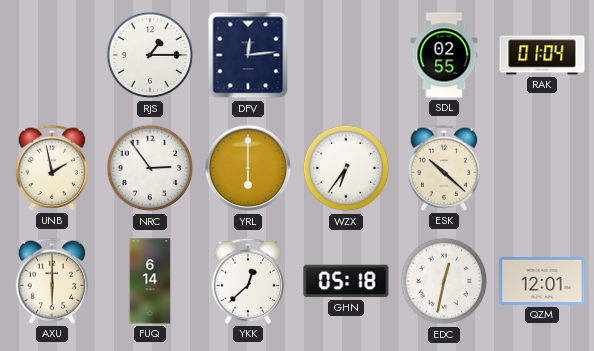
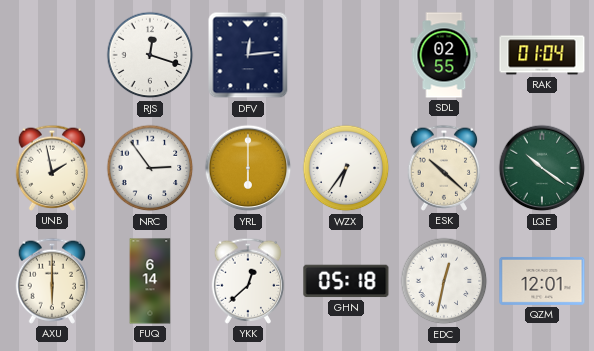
RJS: 1:15 -> 12:18
LQE: none -> 10:21
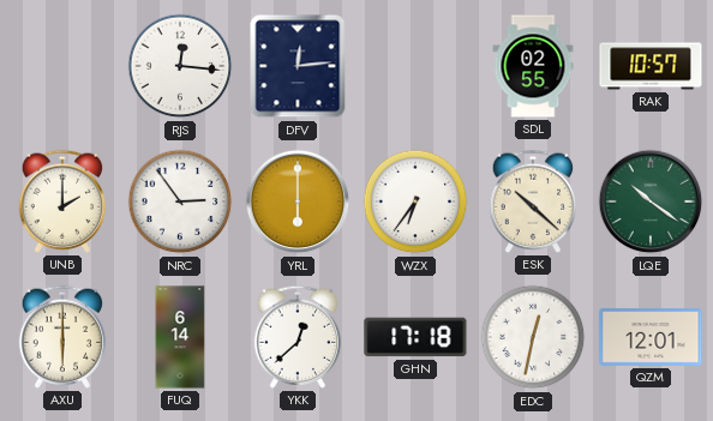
RJS: 12:18 -> 12:16
RAK: 01:04 -> 10:57
UNB: 1:58 -> 2:00
GHN: 05:18 -> 17:18
